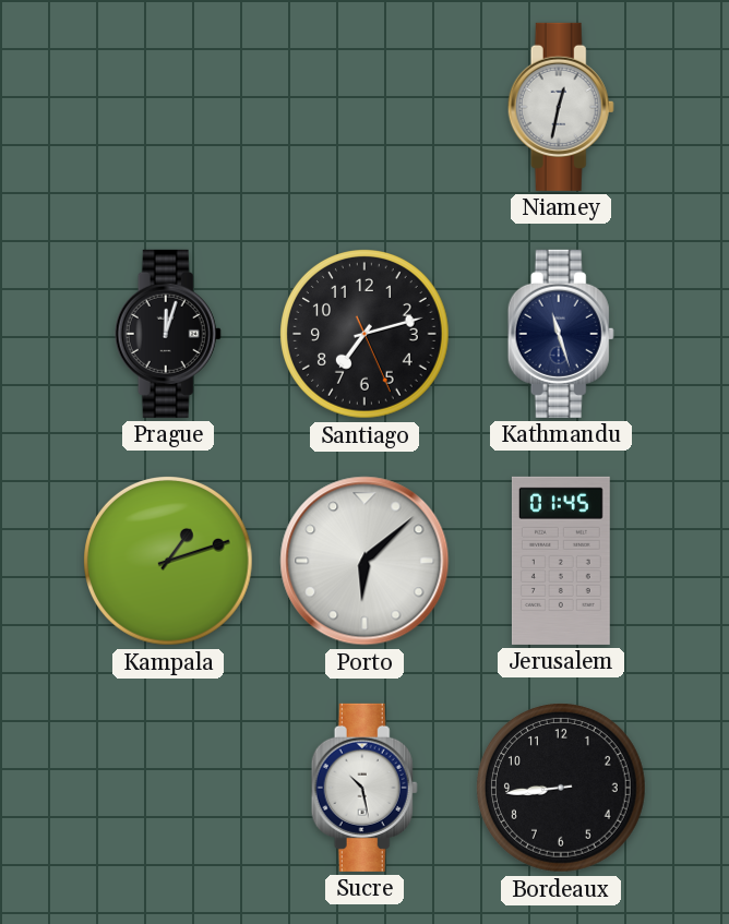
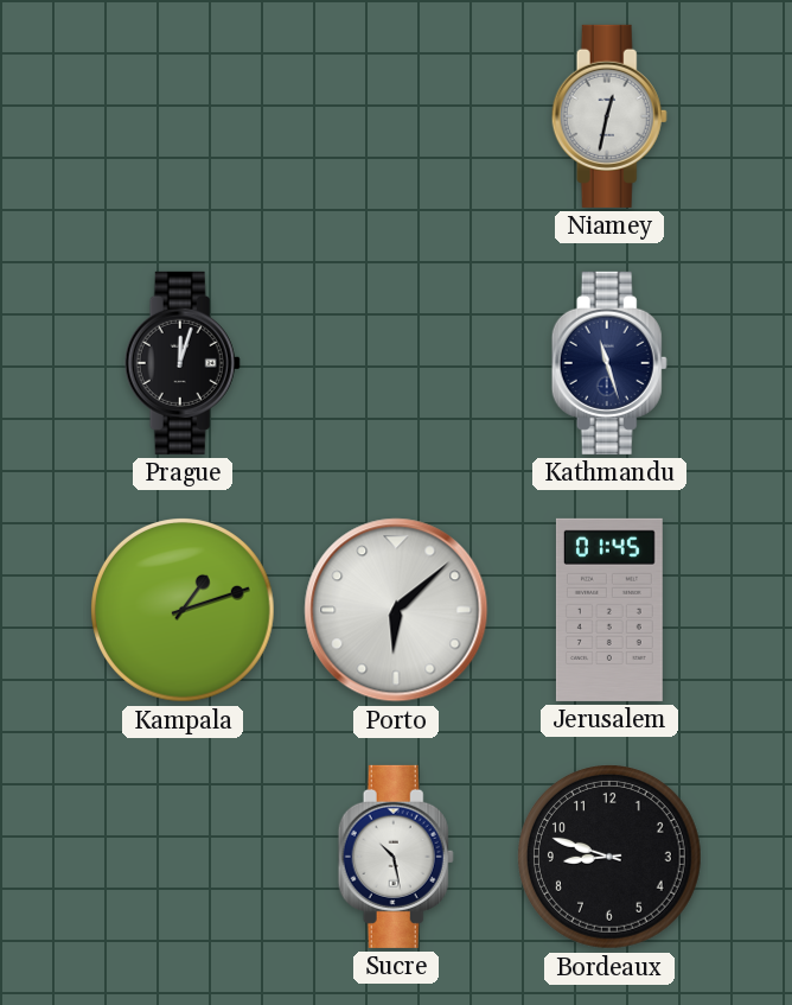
Santiago: 7:12 -> none
Bordeaux: 8:44 -> 8:48
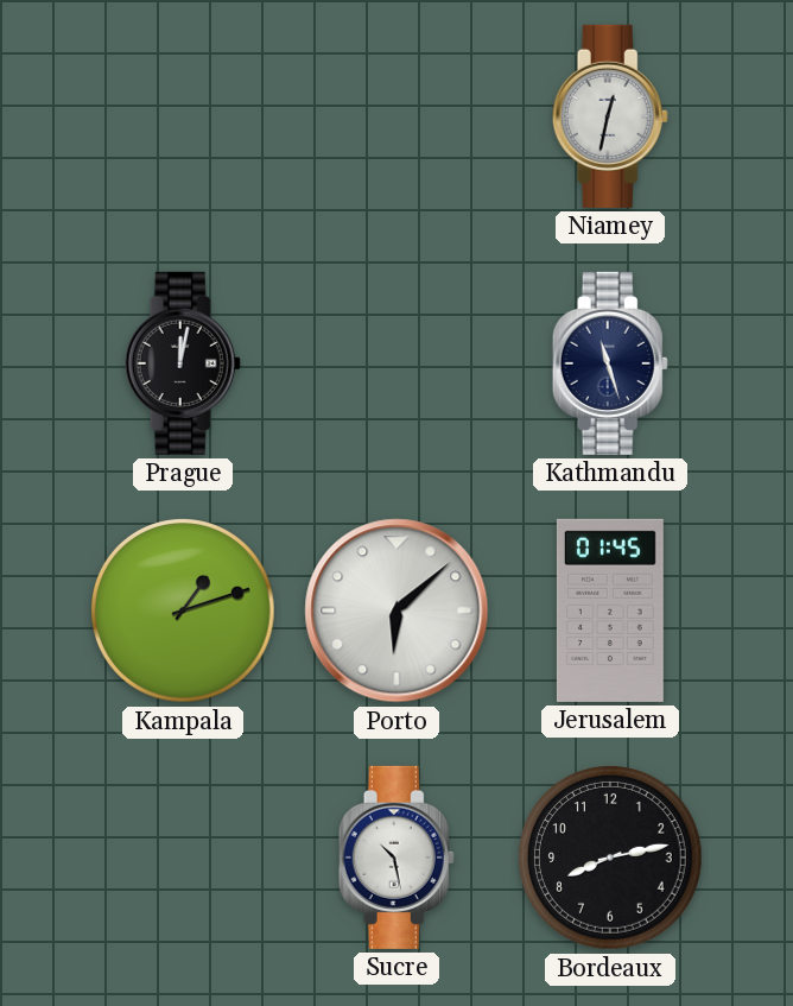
Prague: 12:03 -> 12:02
Bordeaux: 8:48 -> 8:13
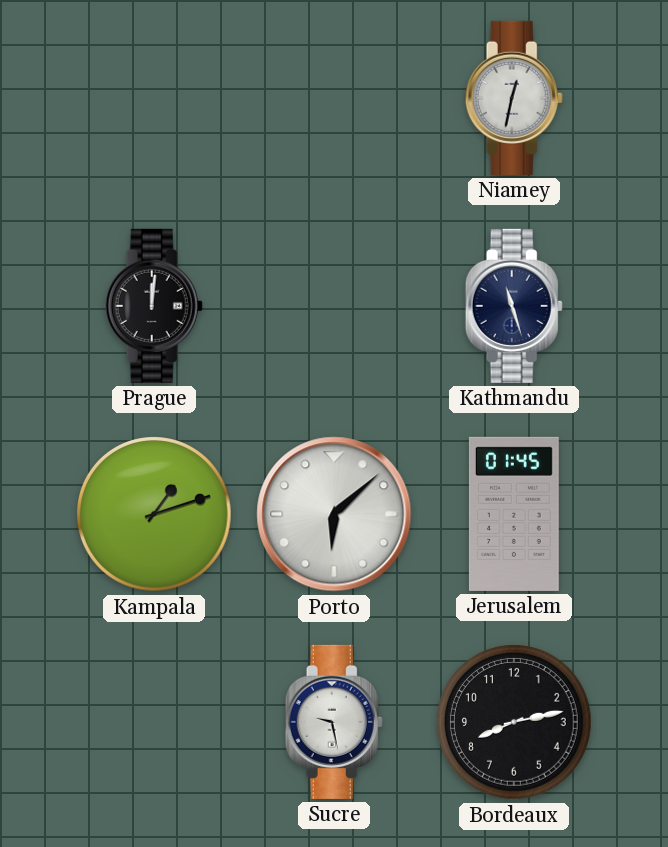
Prague: 12:02 -> 12:01
Sucre: 10:28 -> 9:28
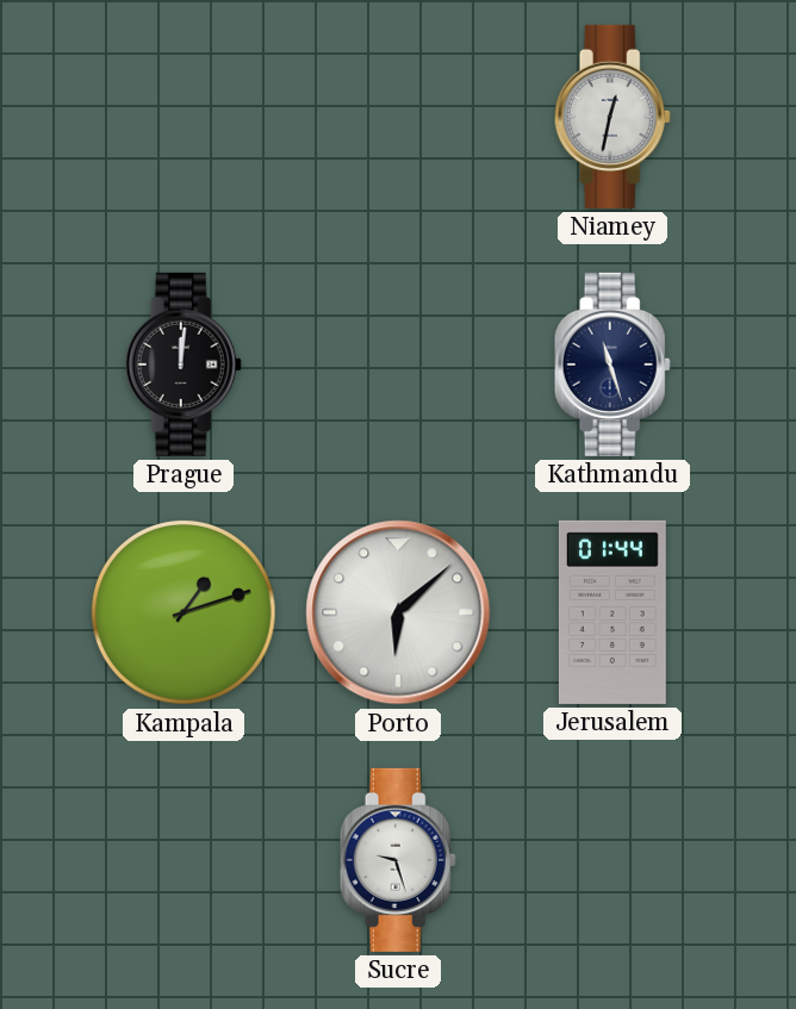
Jerusalem: 01:45 -> 01:44
Sucre: 9:28 -> 9:27
Bordeaux: 8:13 -> none
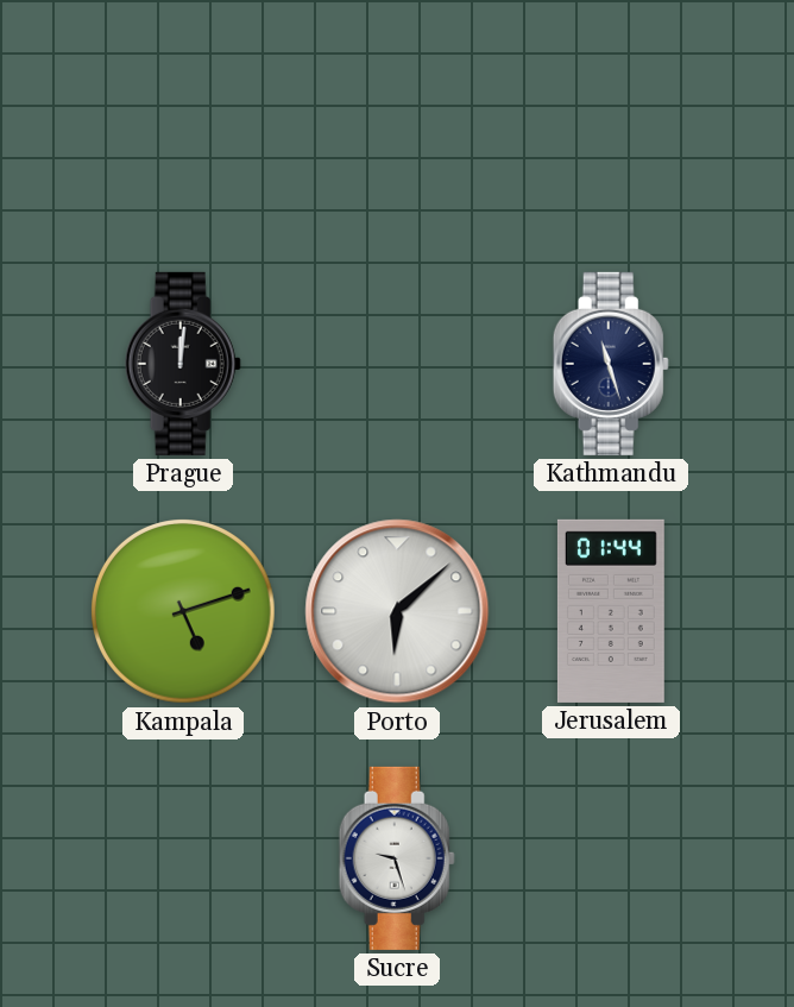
Niamey: 12:32 -> none
Kampala: 1:12 -> 5:12
